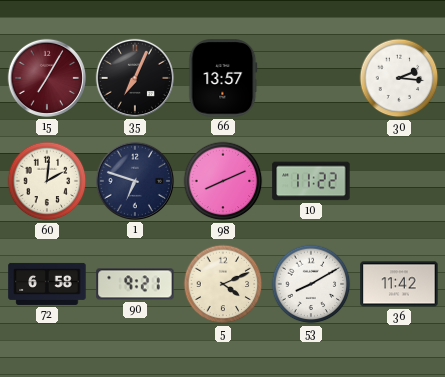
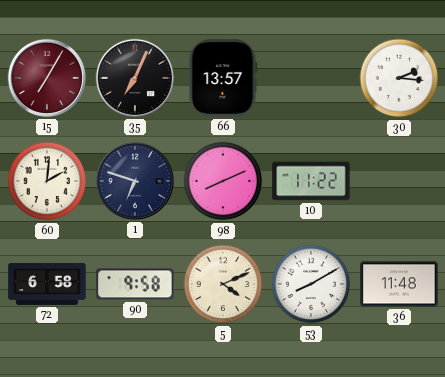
90: 9:21 -> 9:58
36: 11:42 -> 11:48
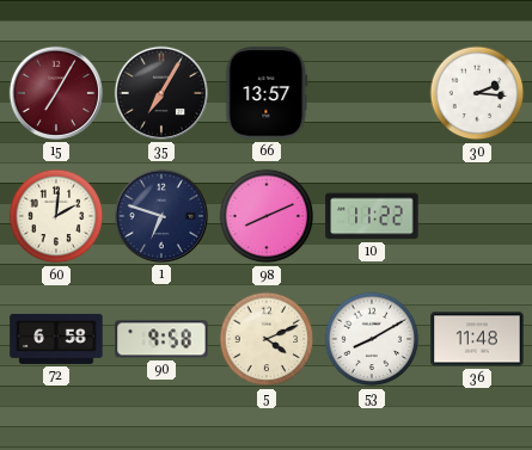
35: 7:04 -> 7:05
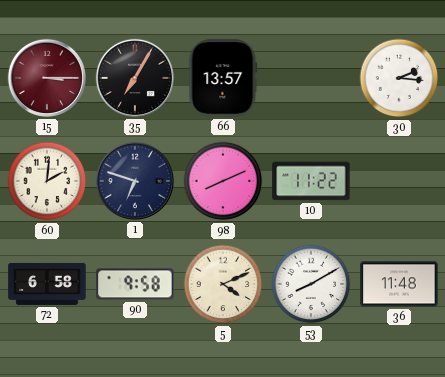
15: 7:05 -> 3:15
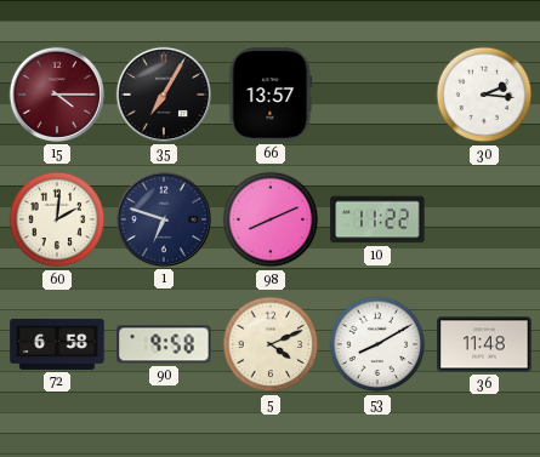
15: 3:15 -> 4:15
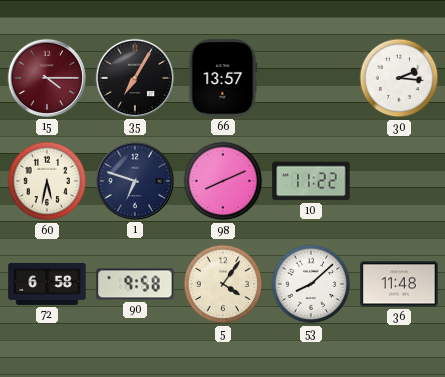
60: 2:01 -> 5:32
5: 4:11 -> 4:06
53: 8:10 -> 8:08
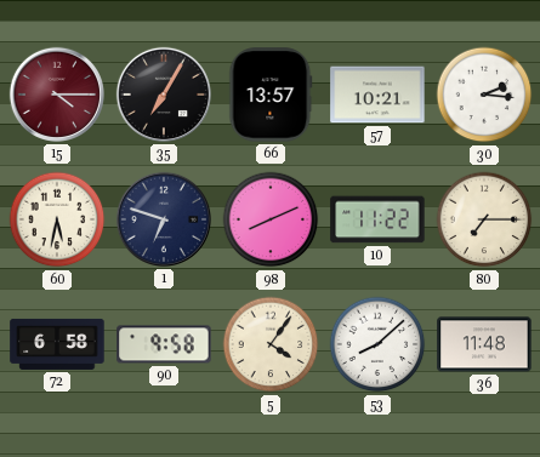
57: none -> 10:21
80: none -> 7:15
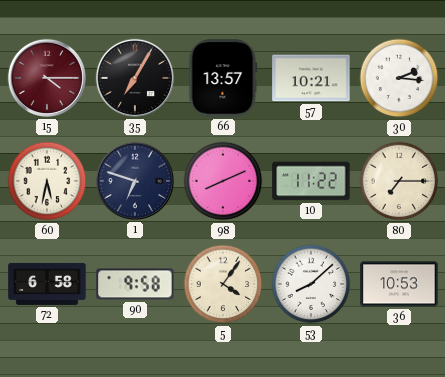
36: 11:48 -> 10:53
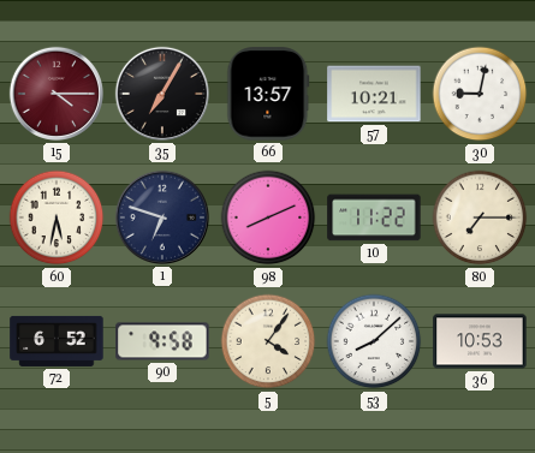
30: 2:16 -> 9:02
72: 6:58 -> 6:52
